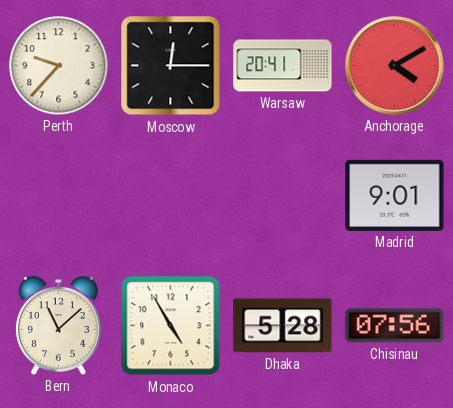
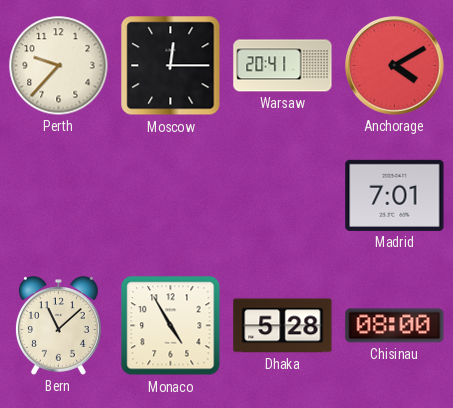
Madrid: 9:01 -> 7:01
Chisinau: 07:56 -> 08:00
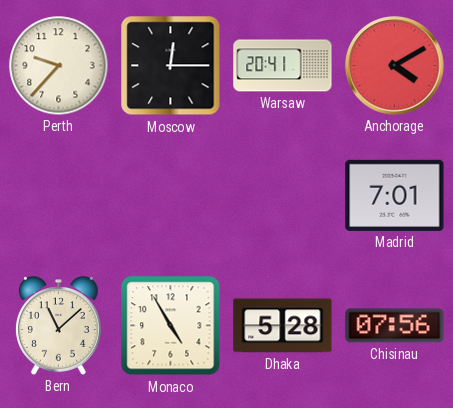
Chisinau: 08:00 -> 07:56
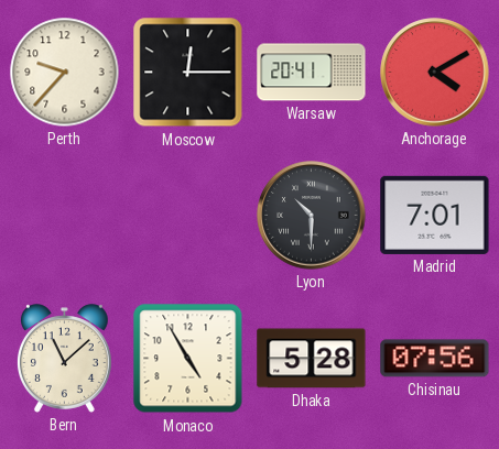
Lyon: none -> 10:30
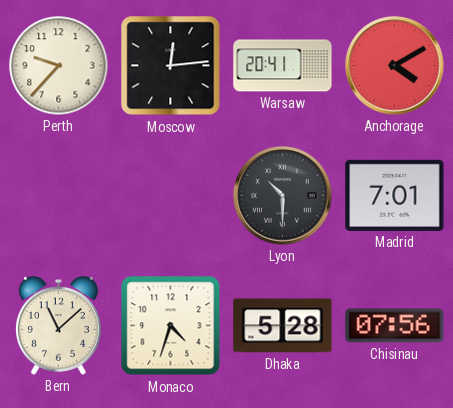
Moscow: 12:15 -> 12:14
Monaco: 4:55 -> 4:33
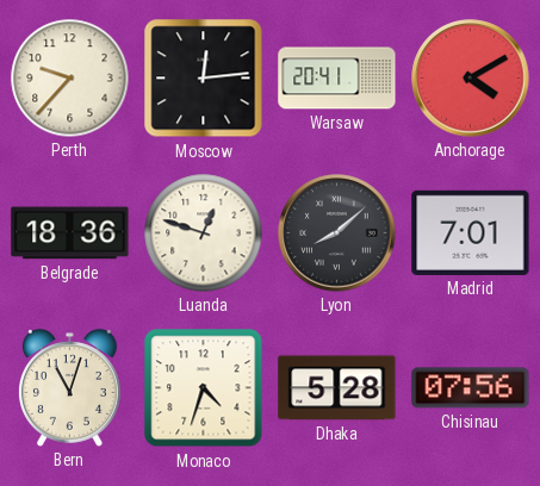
Belgrade: none -> 18:36
Luanda: none -> 12:48
Lyon: 10:30 -> 8:08
Bern: 11:08 -> 11:03
